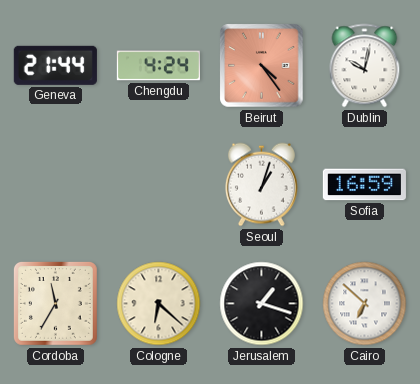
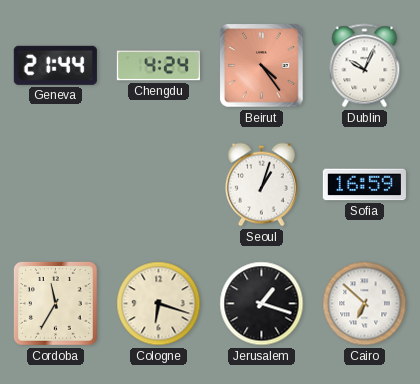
Dublin: 10:02 -> 10:04
Cologne: 6:22 -> 6:18
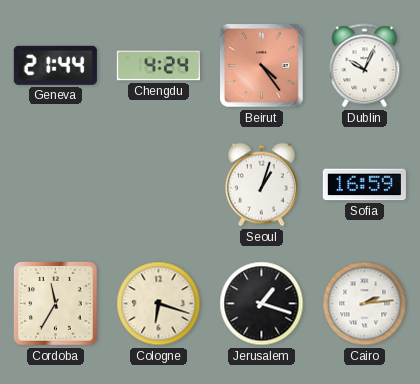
Cairo: 6:52 -> 2:14
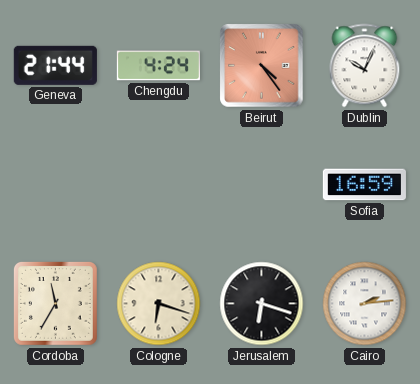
Seoul: 1:03 -> none
Jerusalem: 1:18 -> 6:18
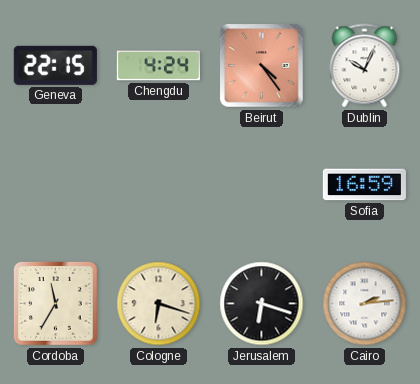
Geneva: 21:44 -> 22:15
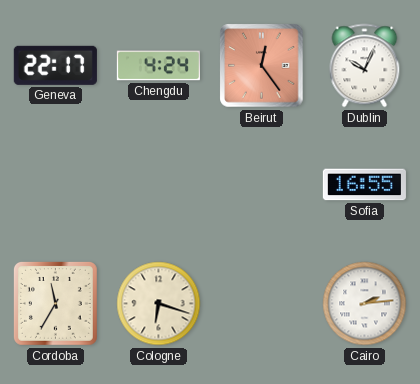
Geneva: 22:15 -> 22:17
Beirut: 4:24 -> 12:24
Sofia: 16:59 -> 16:55
Jerusalem: 6:18 -> none
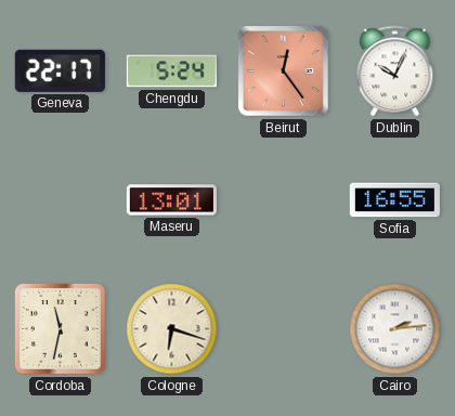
Chengdu: 4:24 -> 5:24
Maseru: none -> 13:01
Cordoba: 11:35 -> 11:32
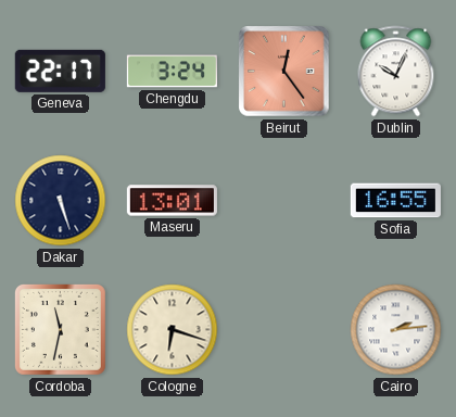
Chengdu: 5:24 -> 3:24
Dakar: none -> 5:27
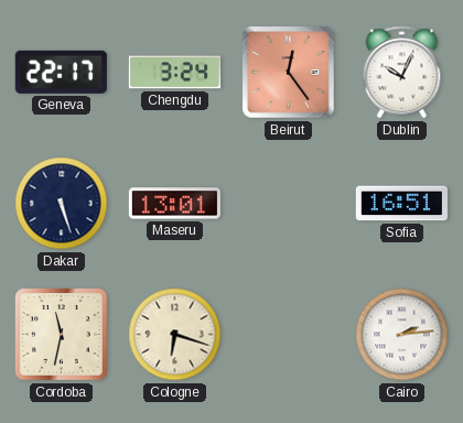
Sofia: 16:55 -> 16:51
